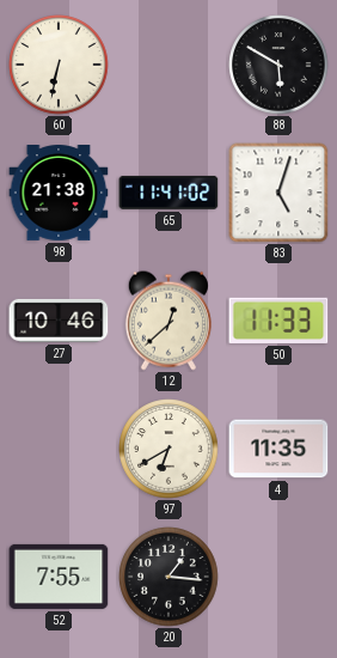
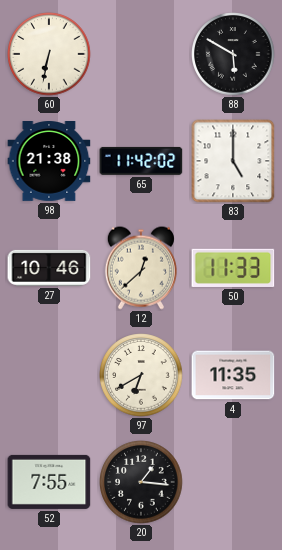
65: 11:41 -> 11:42
83: 5:03 -> 5:00
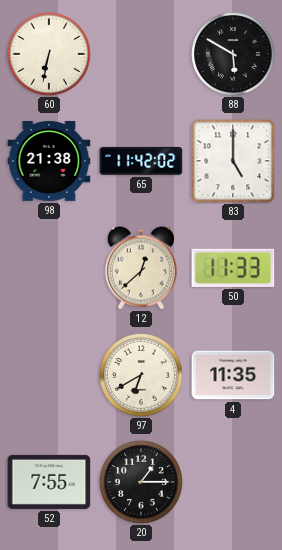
27: 10:46 -> none
20: 1:16 -> 1:15
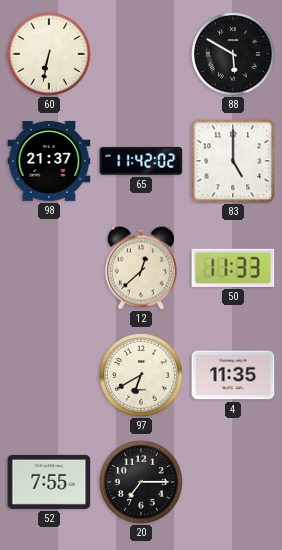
98: 21:38 -> 21:37
20: 1:15 -> 7:15
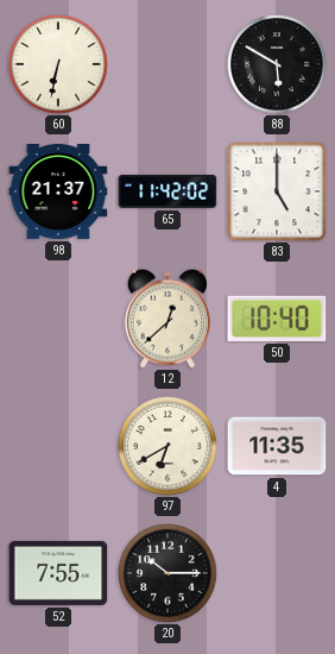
50: 11:33 -> 10:40
20: 7:15 -> 10:15
